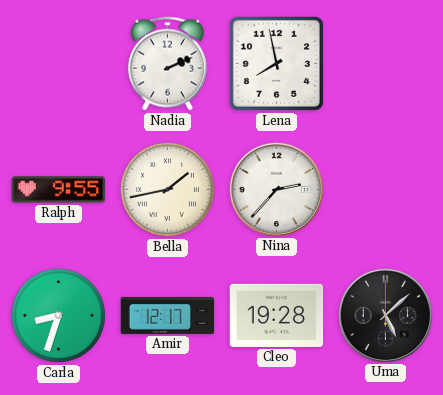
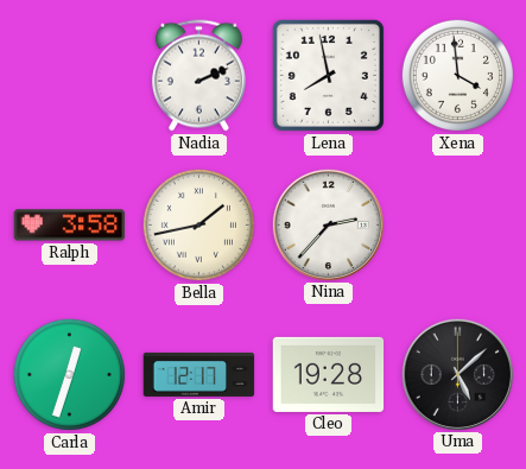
Xena: none -> 3:59
Ralph: 9:55 -> 3:58
Carla: 8:33 -> 12:33
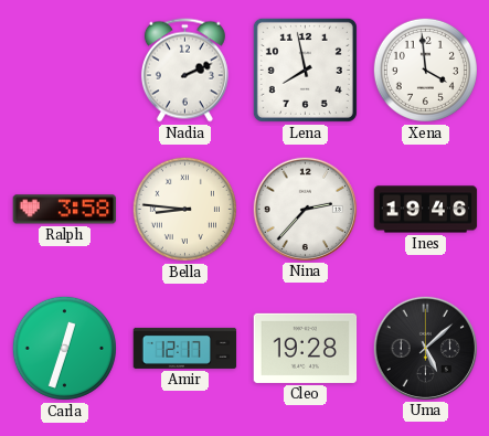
Bella: 1:43 -> 8:46
Ines: none -> 19:46
